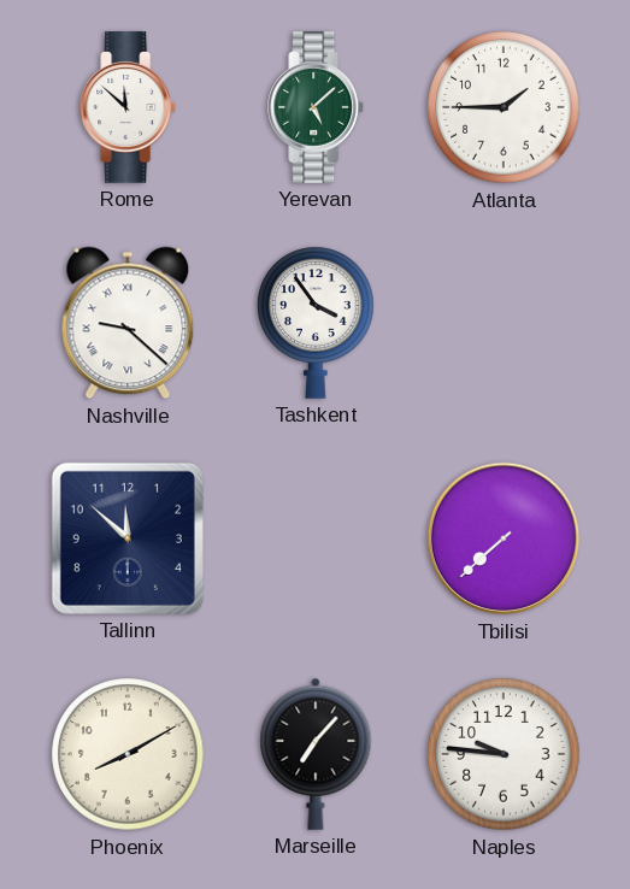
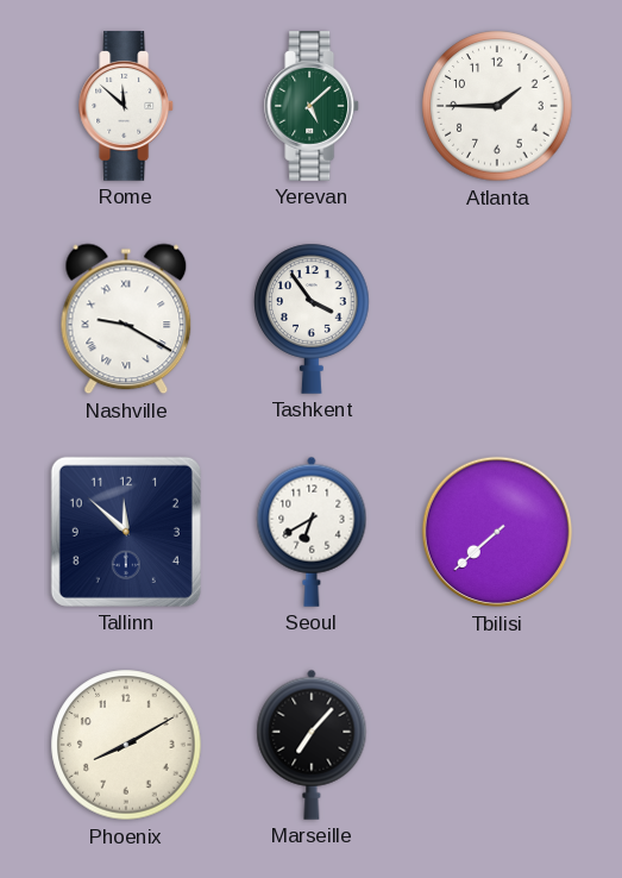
Nashville: 9:22 -> 9:20
Seoul: none -> 6:40
Naples: 9:46 -> none
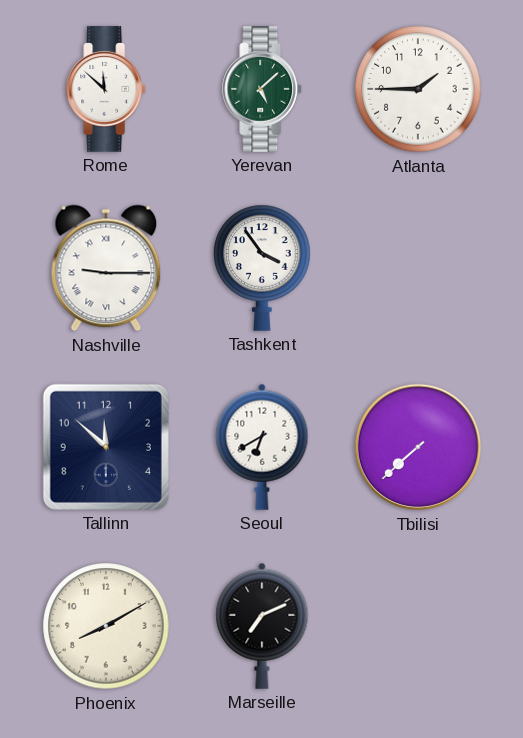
Nashville: 9:20 -> 9:15
Marseille: 7:07 -> 7:11
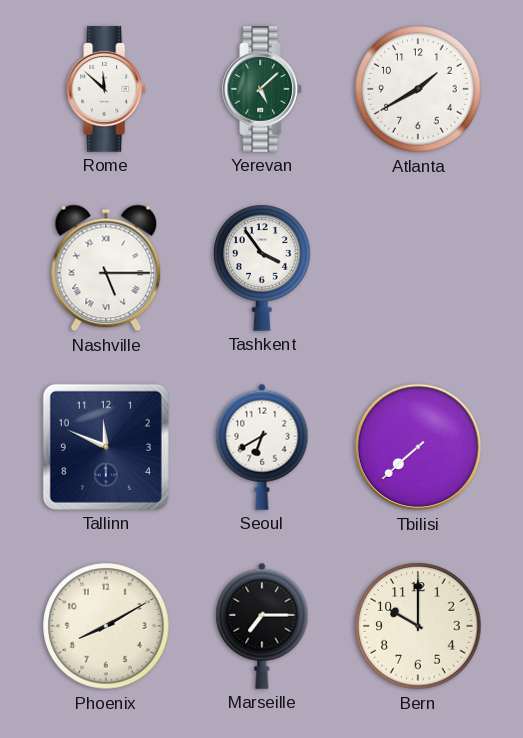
Atlanta: 1:45 -> 1:40
Nashville: 9:15 -> 5:15
Tallinn: 11:52 -> 11:49
Marseille: 7:11 -> 7:15
Bern: none -> 10:00
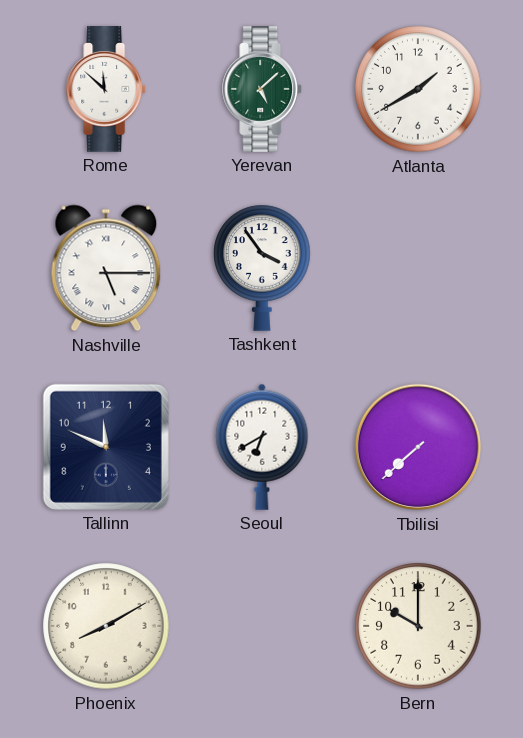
Marseille: 7:15 -> none
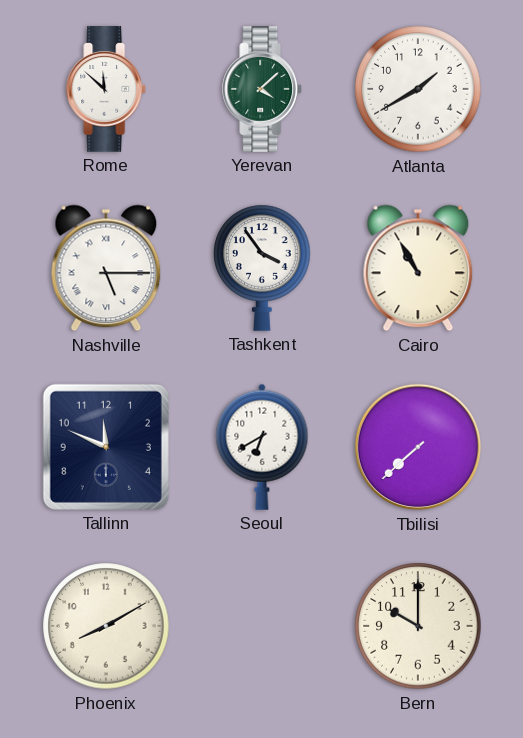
Yerevan: 5:08 -> 4:08
Cairo: none -> 10:55
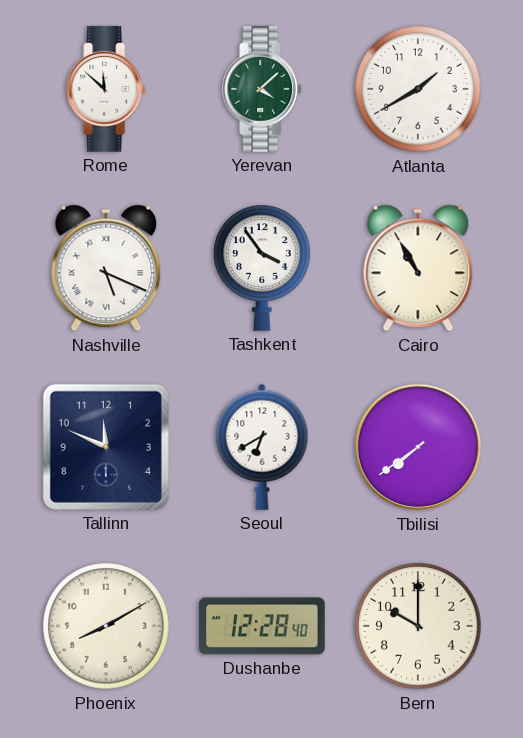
Nashville: 5:15 -> 5:19
Tbilisi: 7:38 -> 7:39
Dushanbe: none -> 12:28
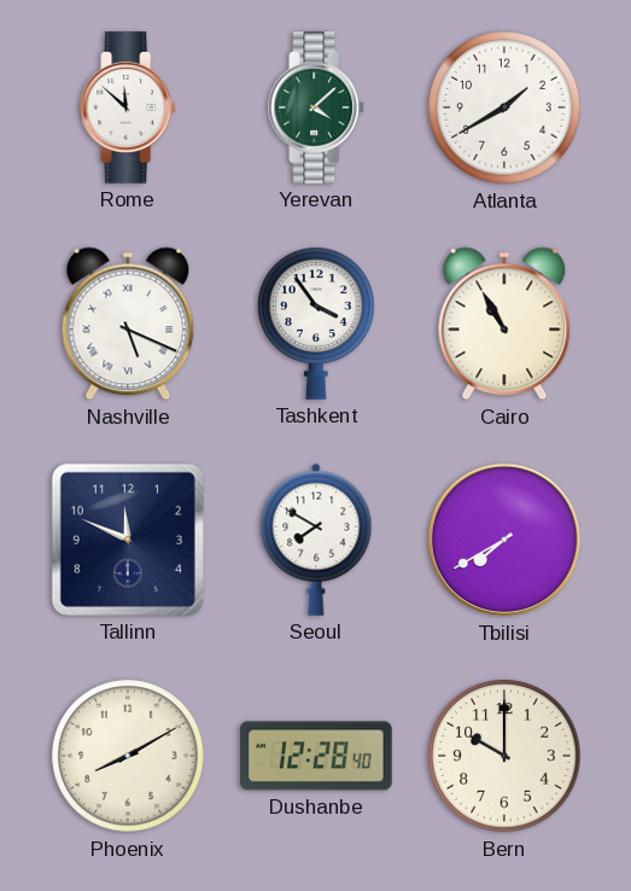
Seoul: 6:40 -> 7:50
Tbilisi: 7:39 -> 7:40
